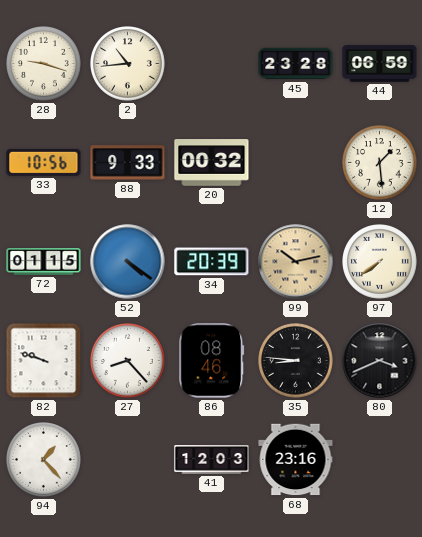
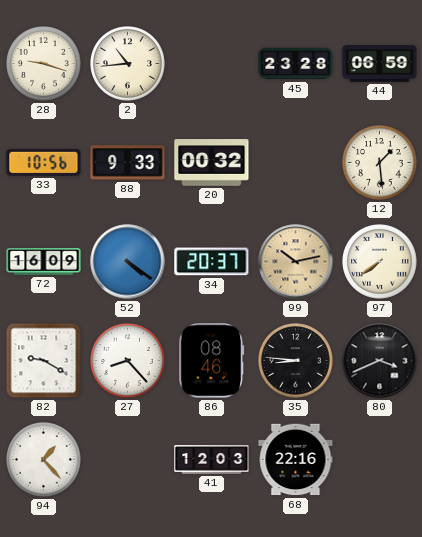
72: 01:15 -> 16:09
34: 20:39 -> 20:37
82: 9:48 -> 9:20
68: 23:16 -> 22:16
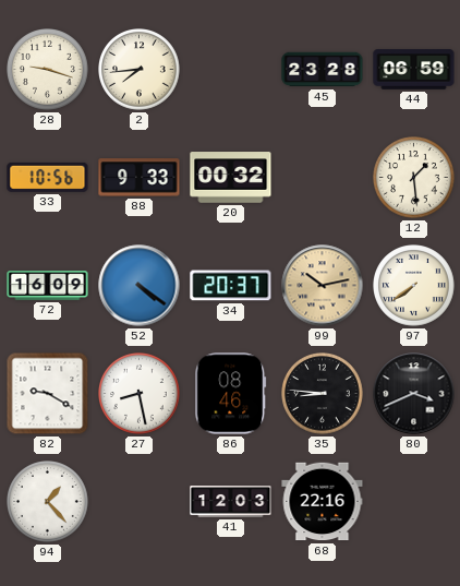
2: 10:44 -> 7:44
27: 8:23 -> 8:28
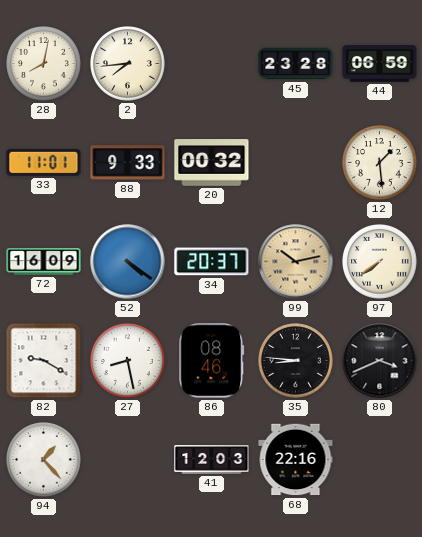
28: 9:18 -> 8:02
33: 10:56 -> 11:01
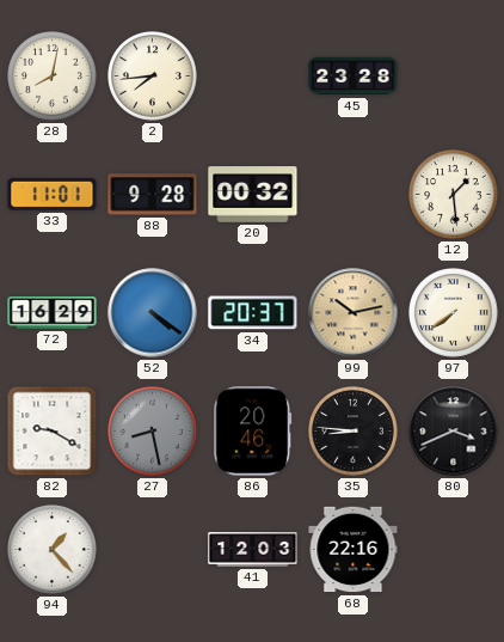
44: 06:59 -> none
88: 9:33 -> 9:28
72: 16:09 -> 16:29
27 dial: white -> grey
86: 08:46 -> 20:46
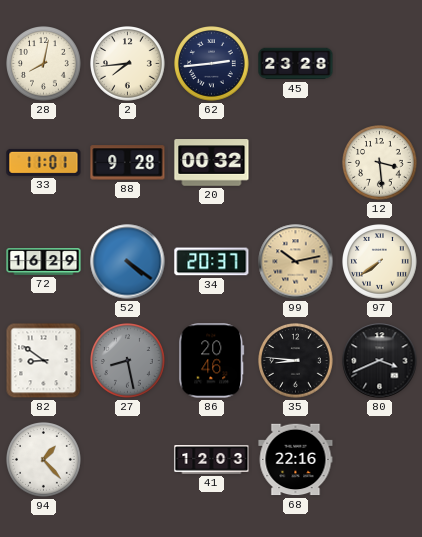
62: none -> 2:44
12: 1:29 -> 3:29
82: 9:20 -> 8:51
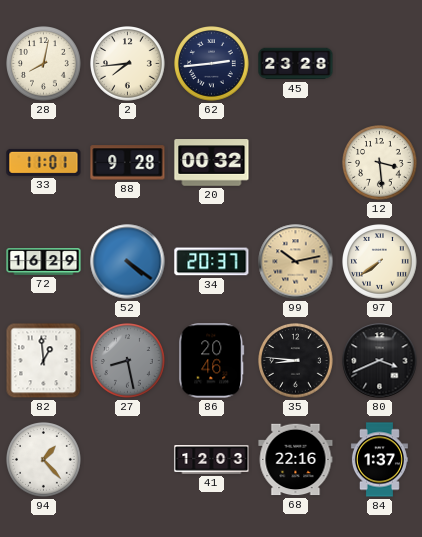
82: 8:51 -> 12:59
84: none -> 1:37
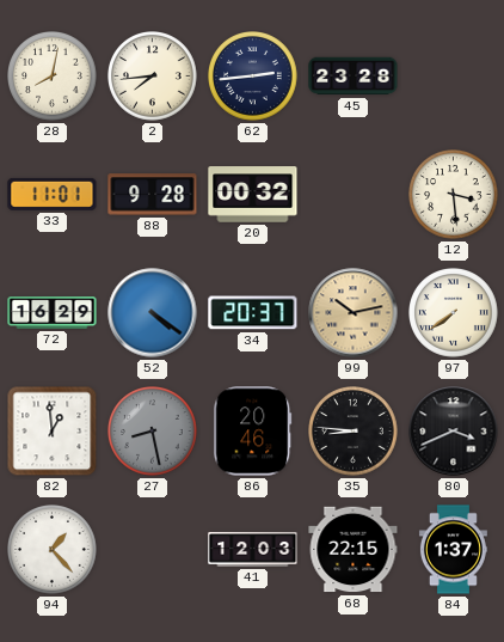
68: 22:16 -> 22:15
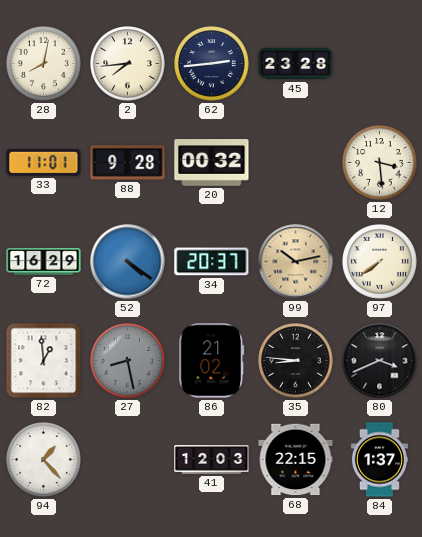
86: 20:46 -> 21:02
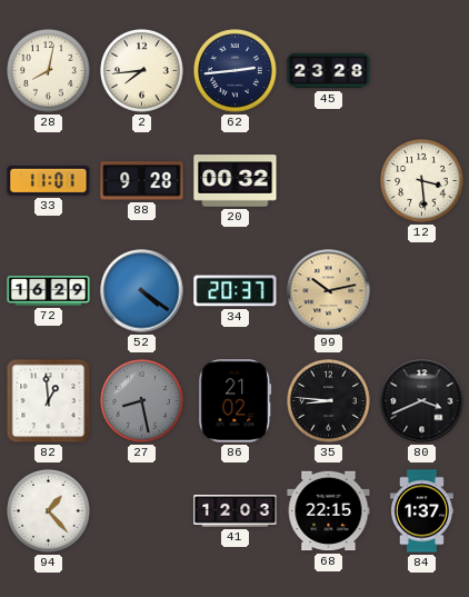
97: 7:39 -> none
